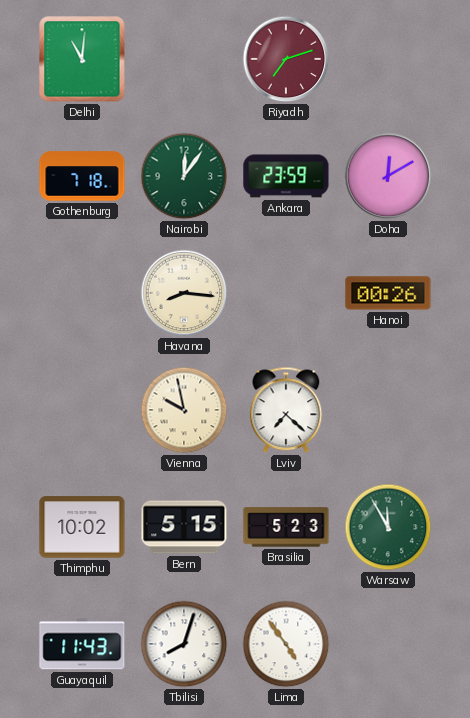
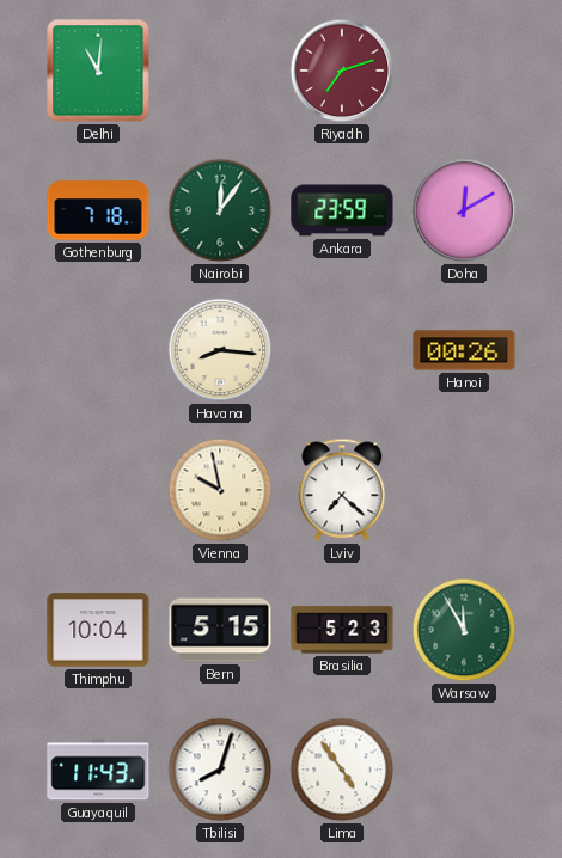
Thimphu: 10:02 -> 10:04
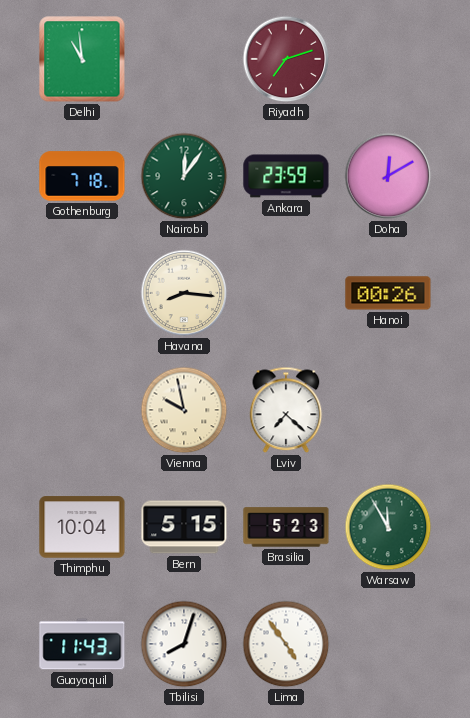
Delhi: 11:01 -> 10:59
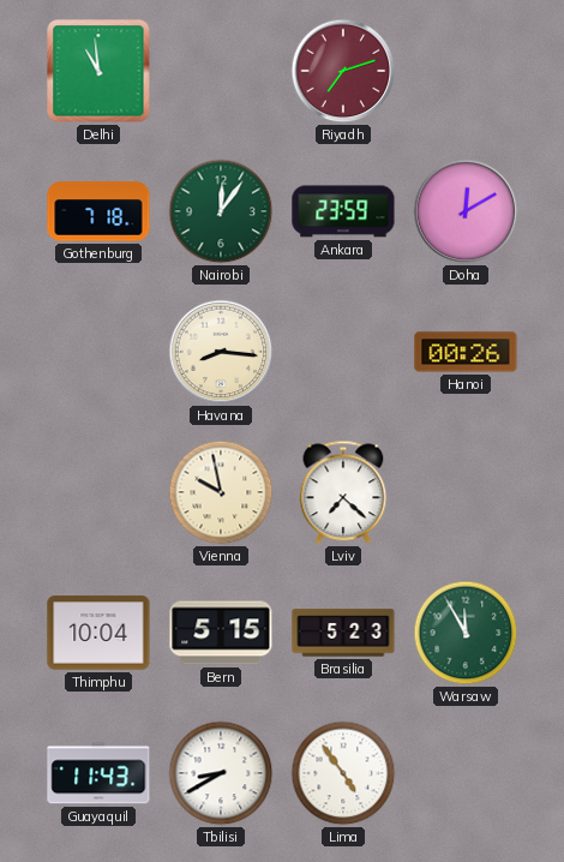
Tbilisi: 8:03 -> 8:40
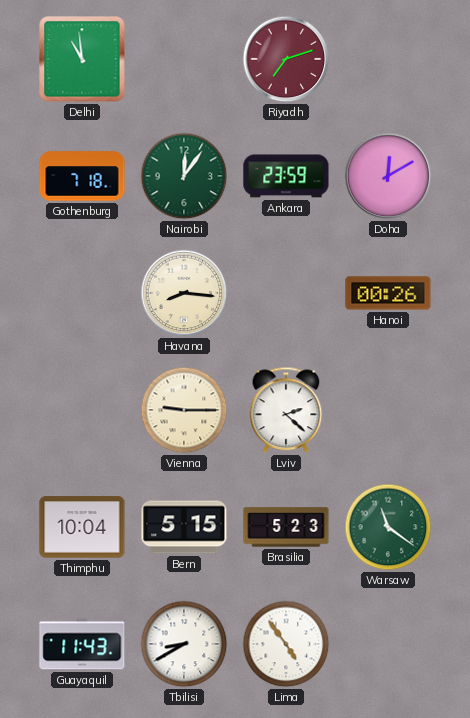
Vienna: 9:58 -> 9:15
Lviv: 7:22 -> 2:22
Warsaw: 11:55 -> 11:21
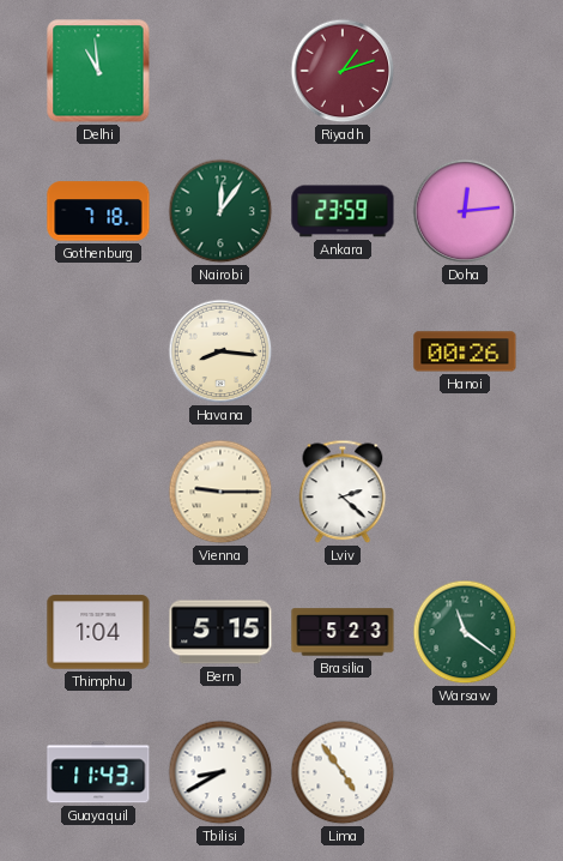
Riyadh: 7:12 -> 1:12
Doha: 12:10 -> 12:14
Thimphu: 10:04 -> 1:04
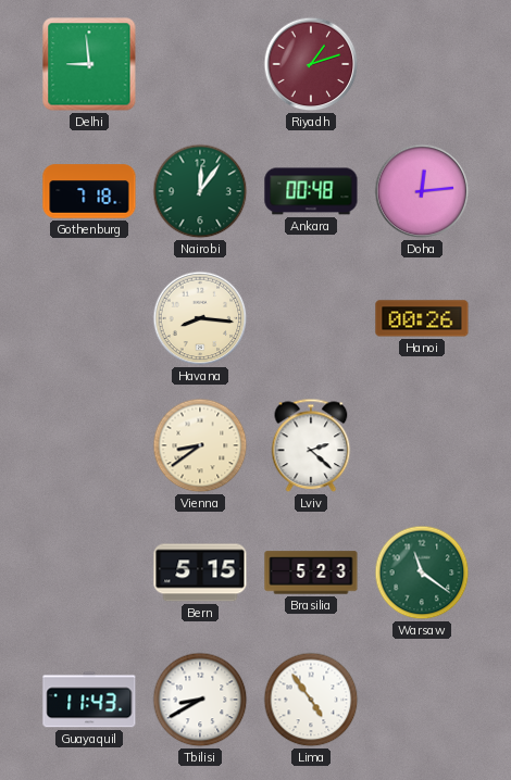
Delhi: 10:59 -> 8:59
Ankara: 23:59 -> 00:48
Vienna: 9:15 -> 8:39
Thimphu: 1:04 -> none
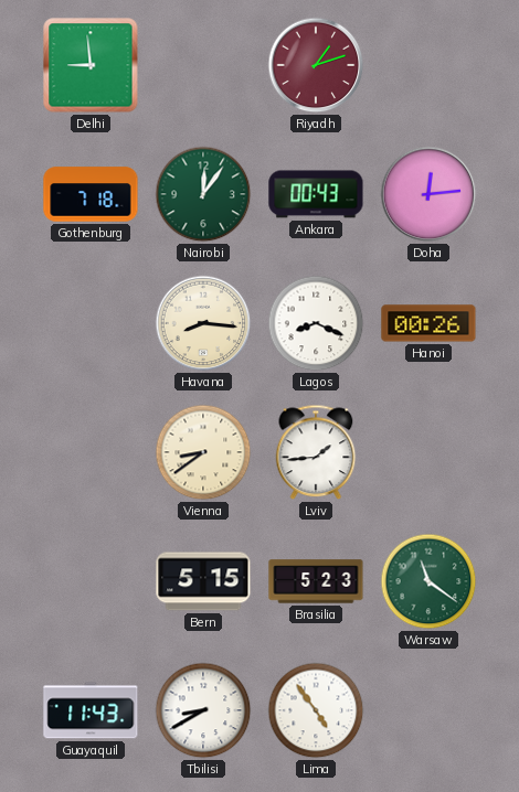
Ankara: 00:48 -> 00:43
Lagos: none -> 8:19
Lviv: 2:22 -> 1:44
